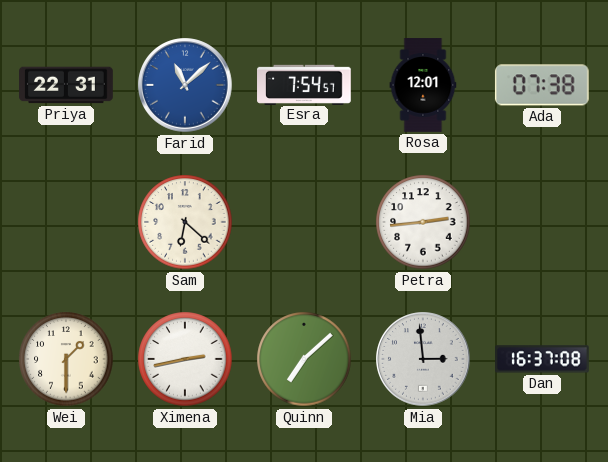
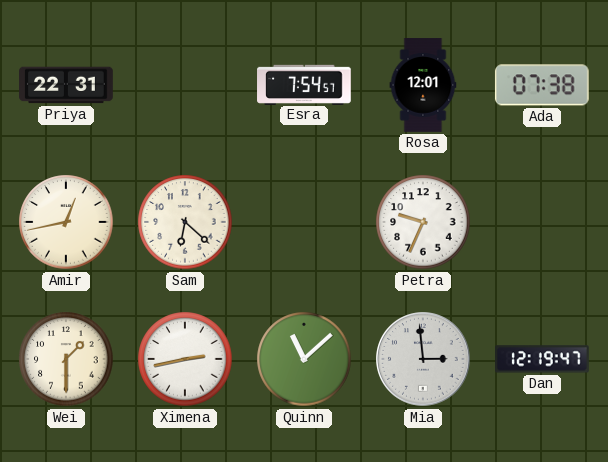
Farid: 11:08 -> none
Amir: none -> 12:43
Petra: 2:44 -> 9:34
Quinn: 7:08 -> 11:08
Dan: 16:37 -> 12:19
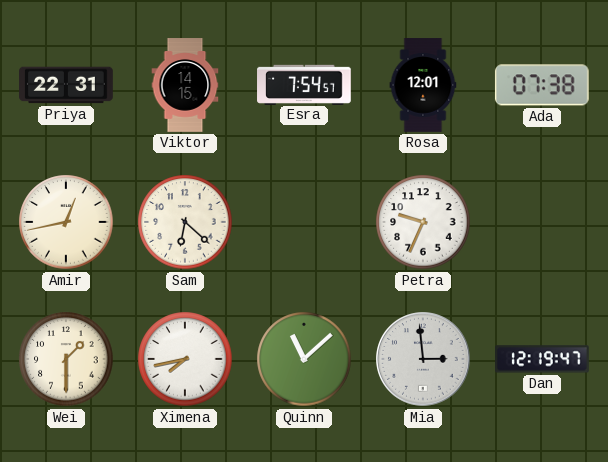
Viktor: none -> 14:15
Ximena: 2:43 -> 7:43
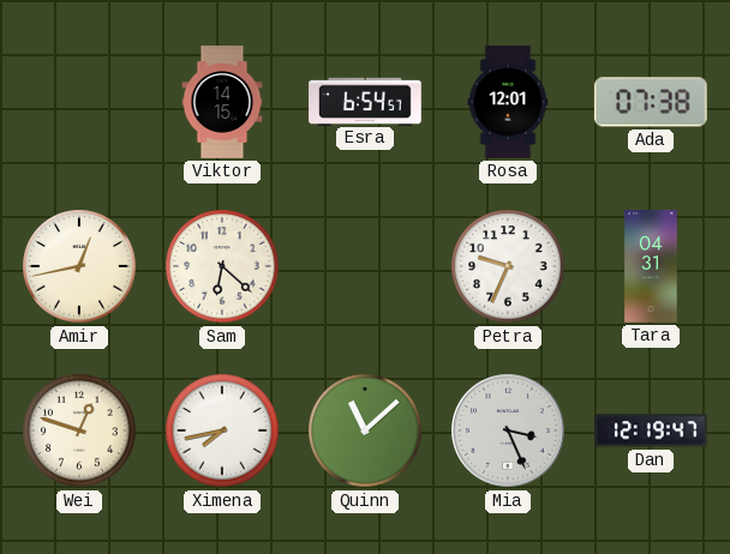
Priya: 22:31 -> none
Esra: 7:54 -> 6:54
Tara: none -> 04:31
Wei: 1:30 -> 12:48
Mia: 2:59 -> 3:26
